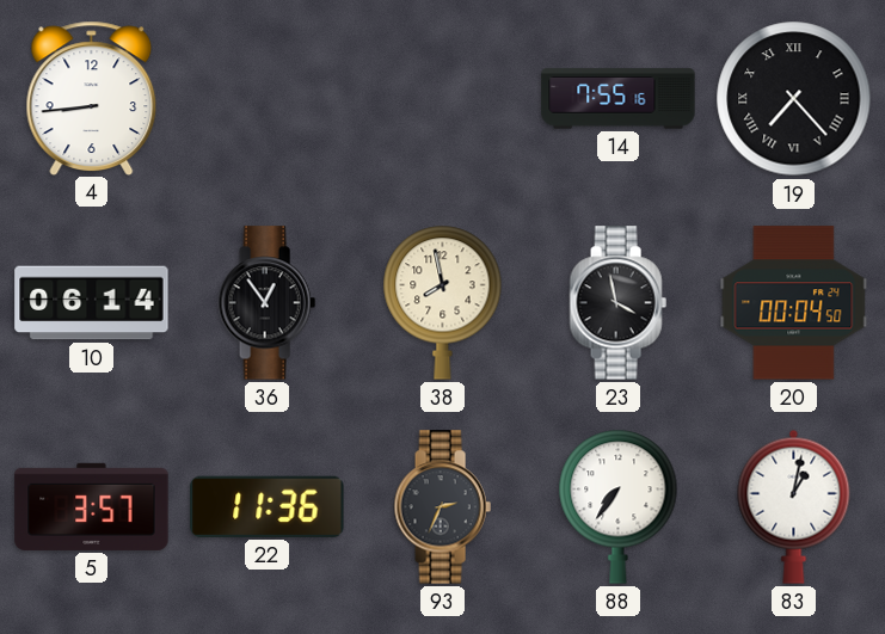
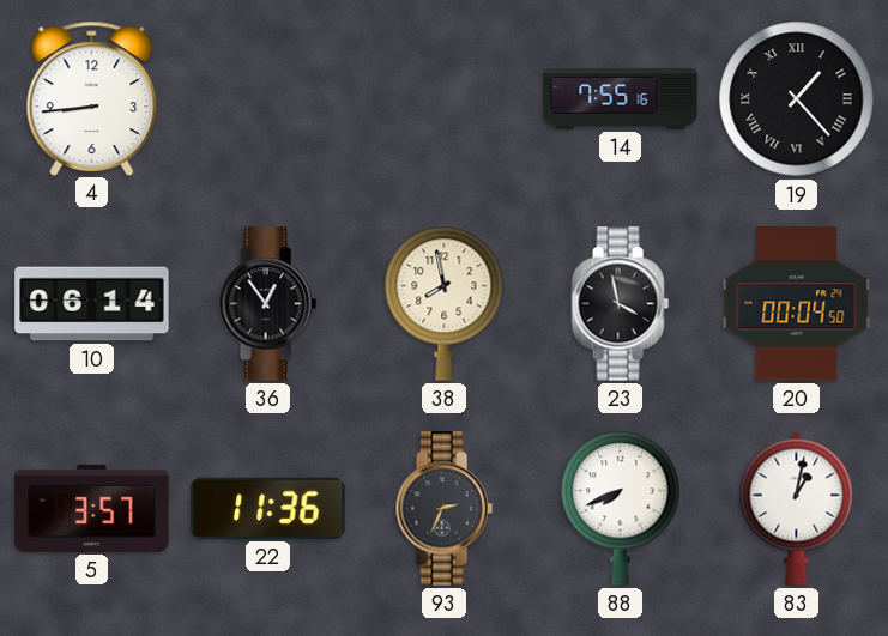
19: 7:23 -> 1:23
88: 7:36 -> 7:41
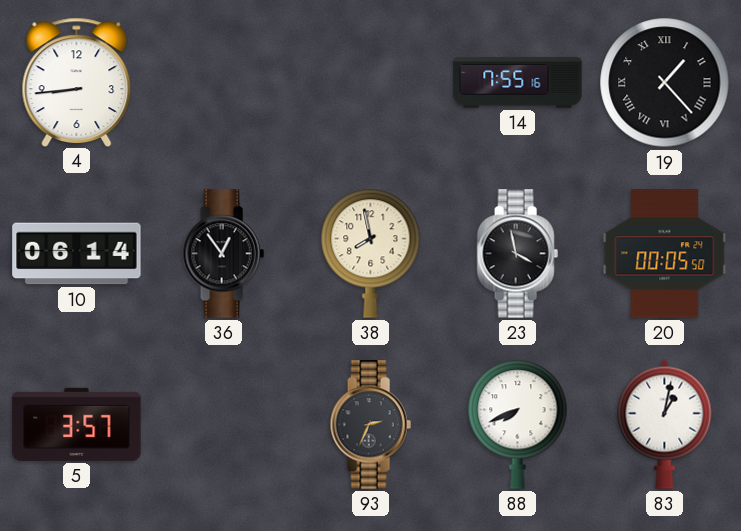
20: 00:04 -> 00:05
22: 11:36 -> none
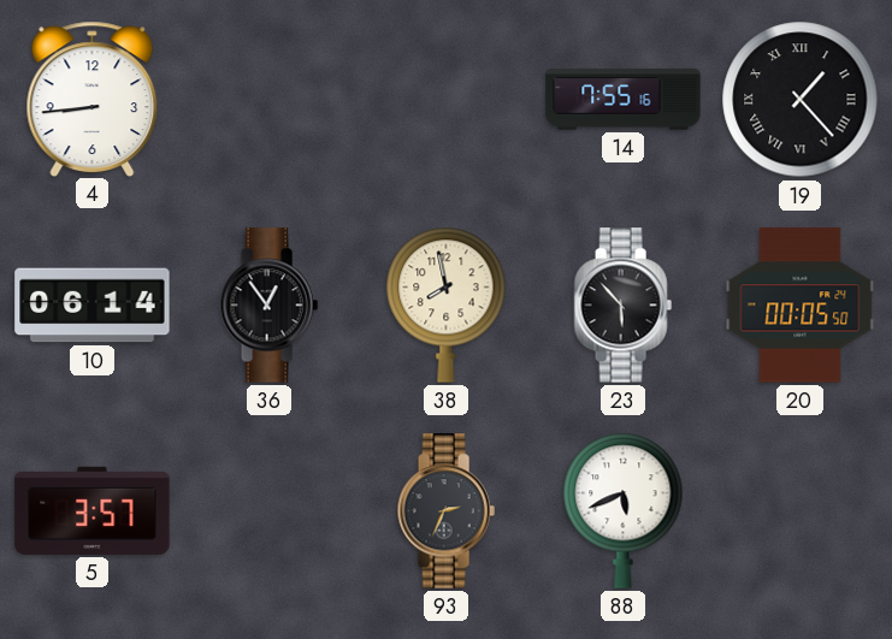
23: 3:58 -> 5:53
88: 7:41 -> 5:41
83: 1:02 -> none
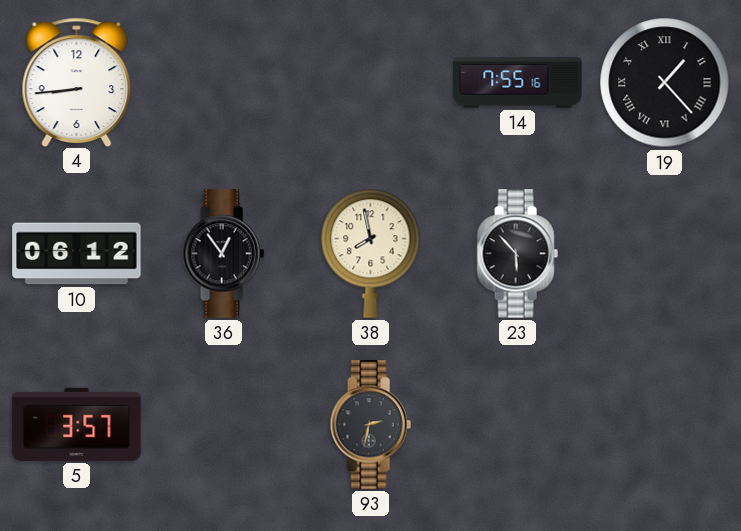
10: 06:14 -> 06:12
20: 00:05 -> none
93: 2:34 -> 2:32
88: 5:41 -> none
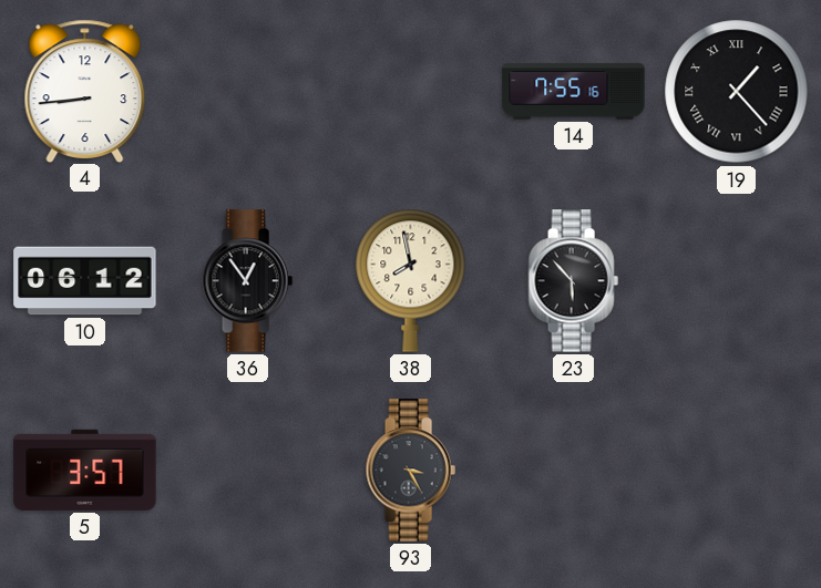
93: 2:32 -> 3:25
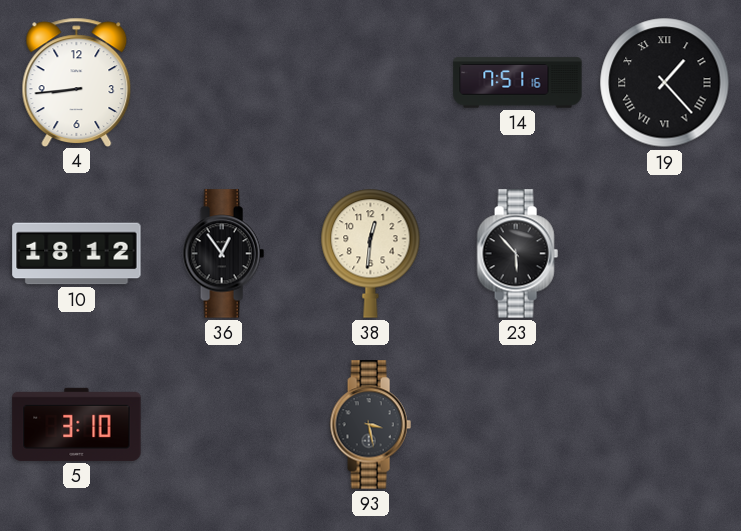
14: 7:55 -> 7:51
10: 06:12 -> 18:12
38: 7:58 -> 12:31
5: 3:57 -> 3:10
93: 3:25 -> 3:28
